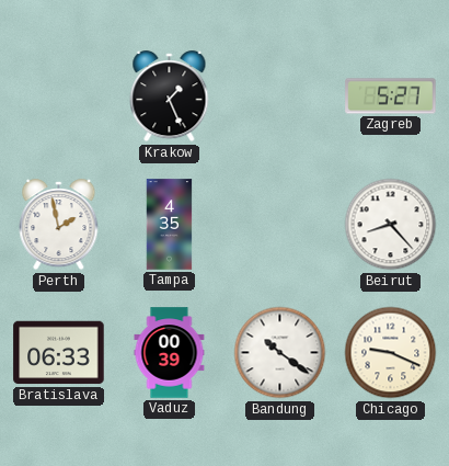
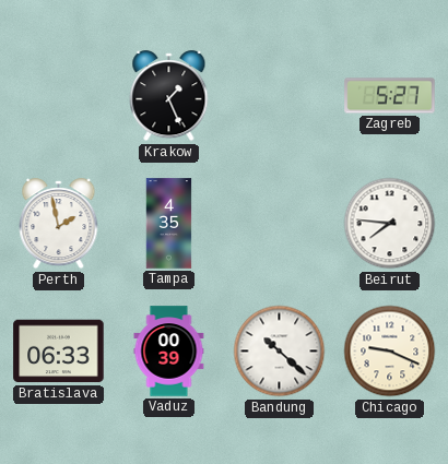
Beirut: 8:23 -> 7:46
Bandung: 10:21 -> 10:22
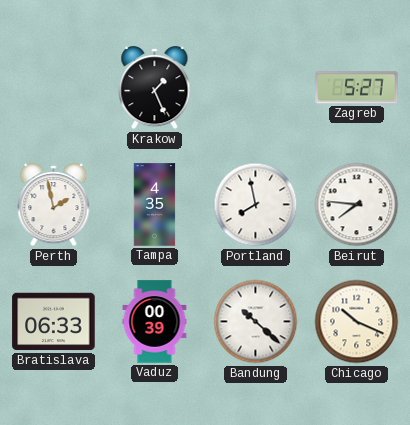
Portland: none -> 7:58
Chicago: 9:19 -> 10:19
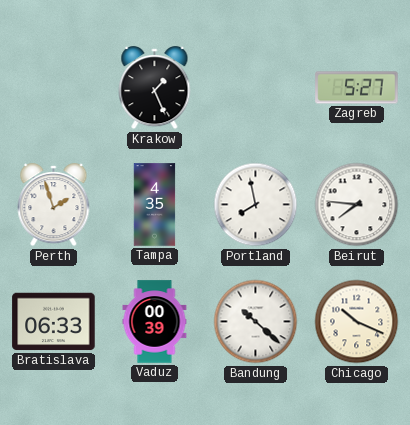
Perth: 1:58 -> 1:57
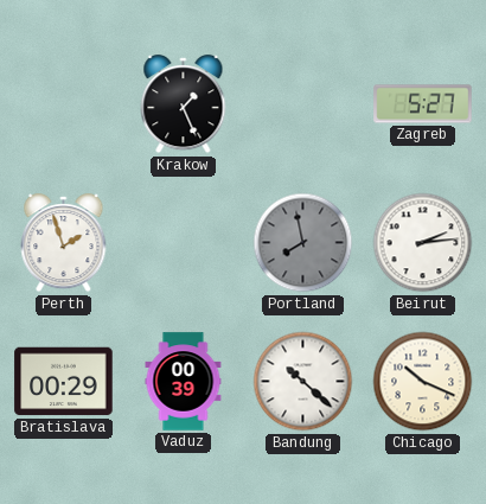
Tampa: 4:35 -> none
Portland dial: white -> grey
Beirut: 7:46 -> 2:14
Bratislava: 06:33 -> 00:29
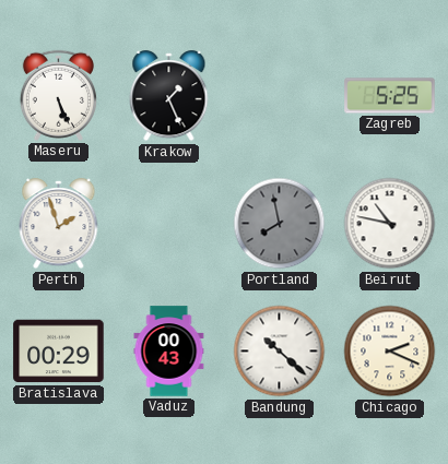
Maseru: none -> 5:26
Zagreb: 5:27 -> 5:25
Beirut: 2:14 -> 10:47
Vaduz: 00:39 -> 00:43
Chicago: 10:19 -> 2:19
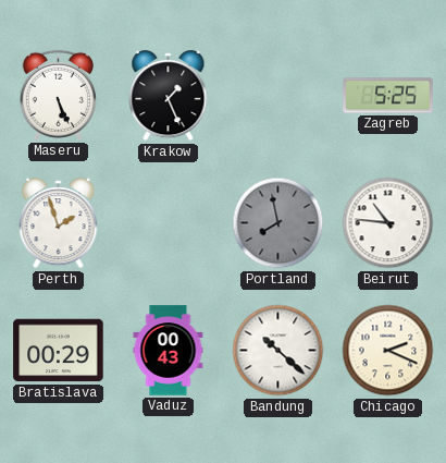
Beirut: 10:47 -> 10:46
